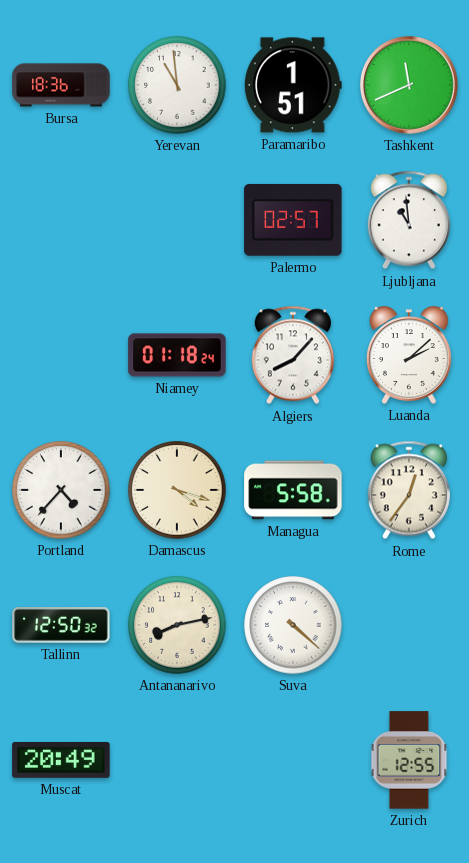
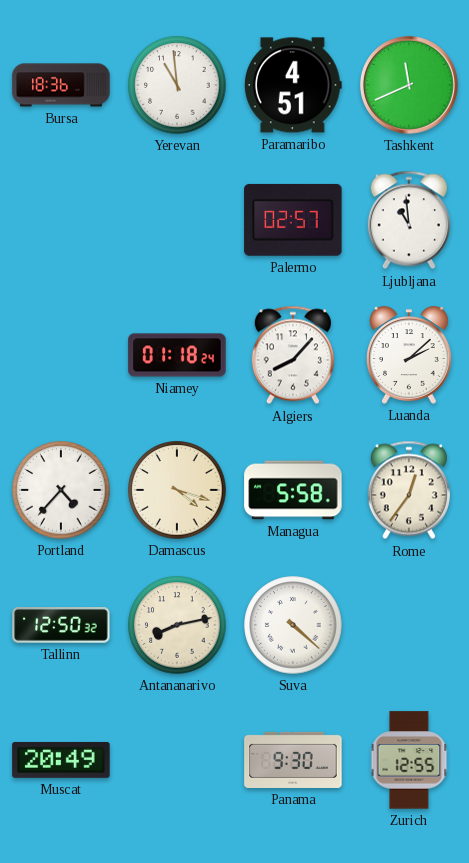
Paramaribo: 1:51 -> 4:51
Panama: none -> 9:30
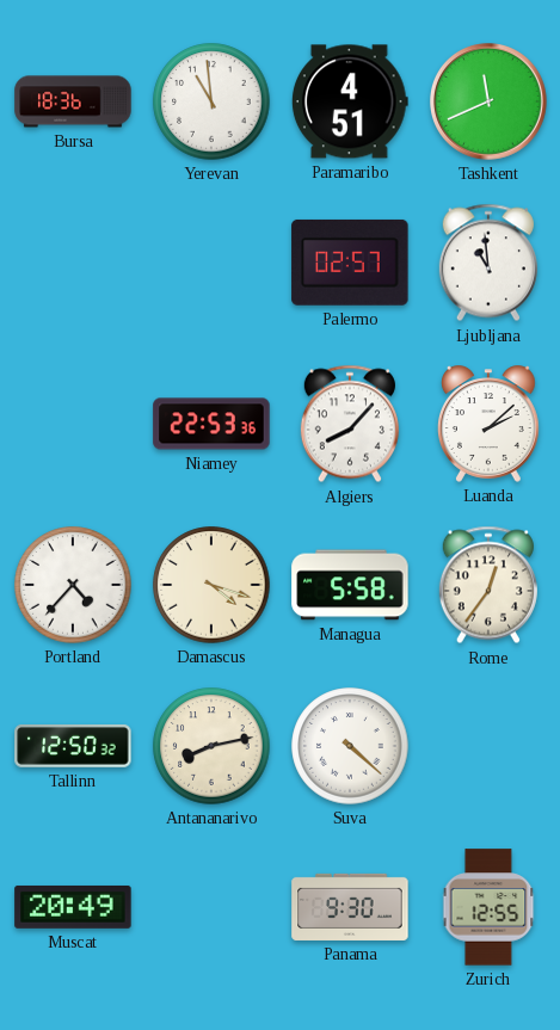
Niamey: 01:18 -> 22:53
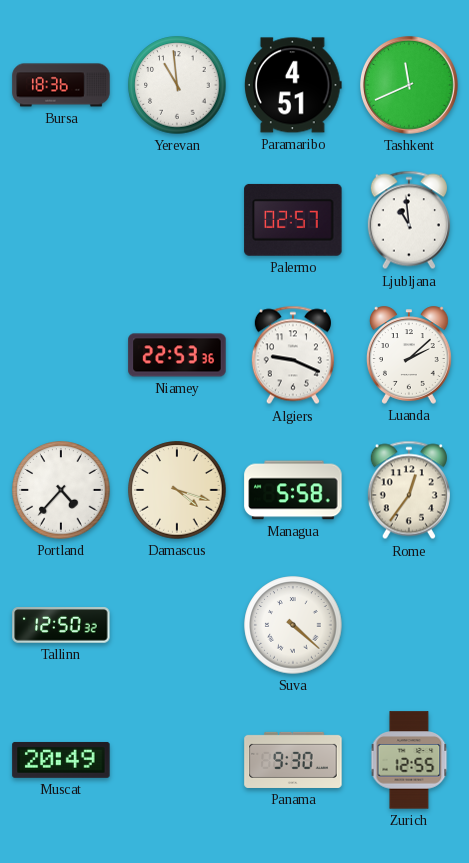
Algiers: 8:07 -> 9:19
Antananarivo: 8:13 -> none
